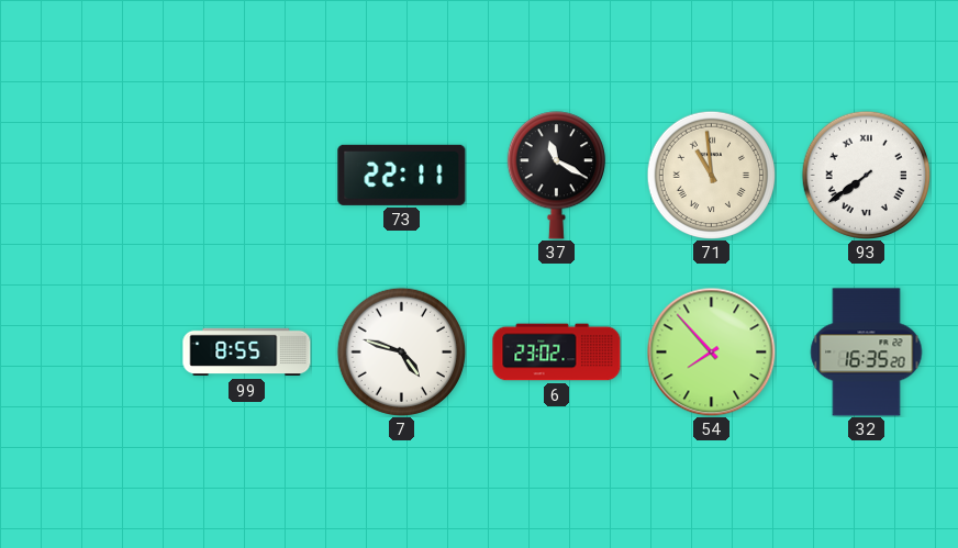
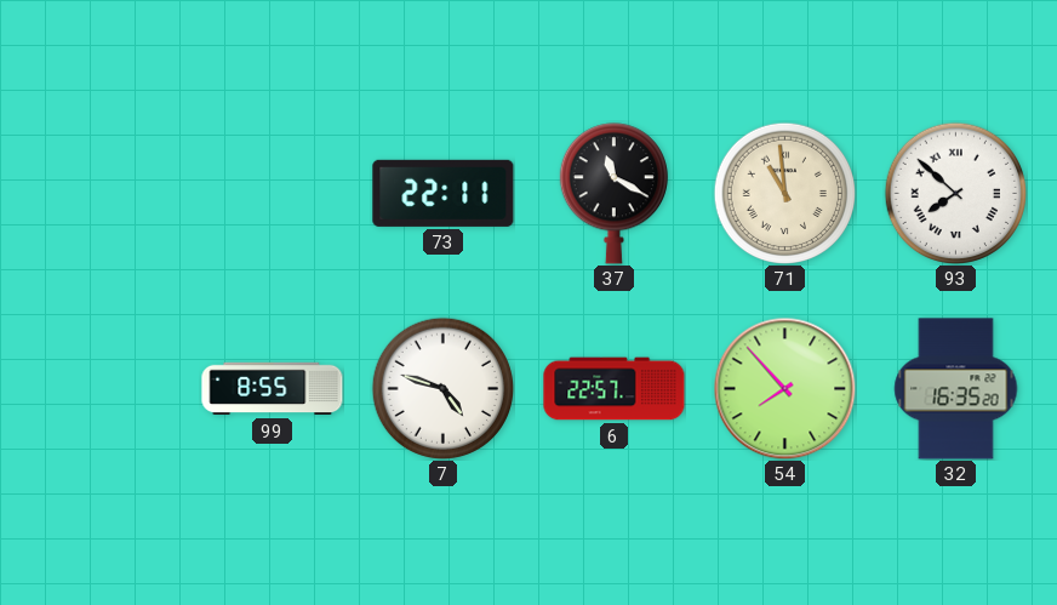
93: 7:39 -> 7:52
6: 23:02 -> 22:57
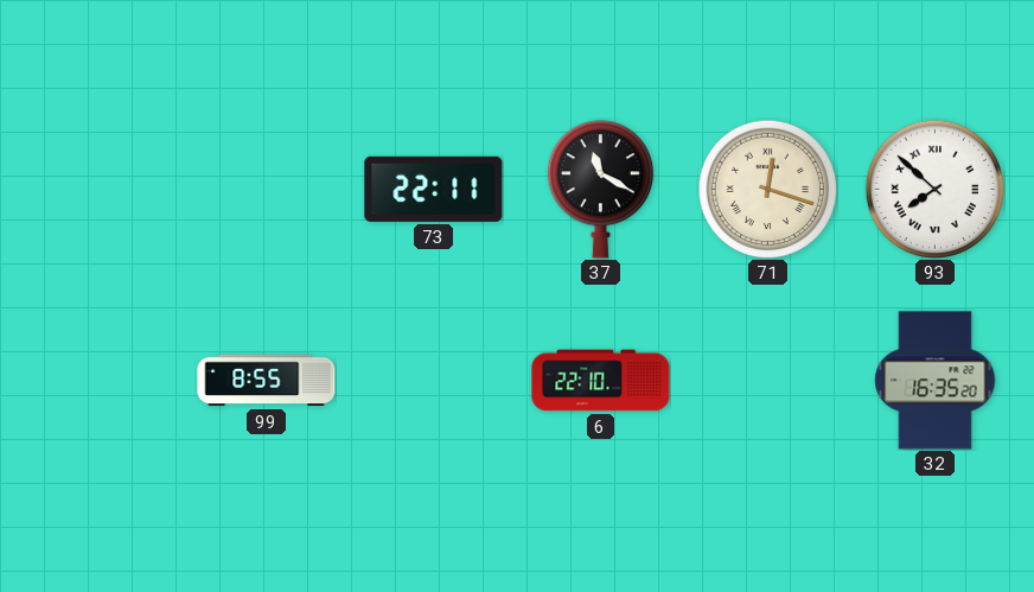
71: 10:59 -> 12:18
7: 4:48 -> none
6: 22:57 -> 22:10
54: 7:53 -> none
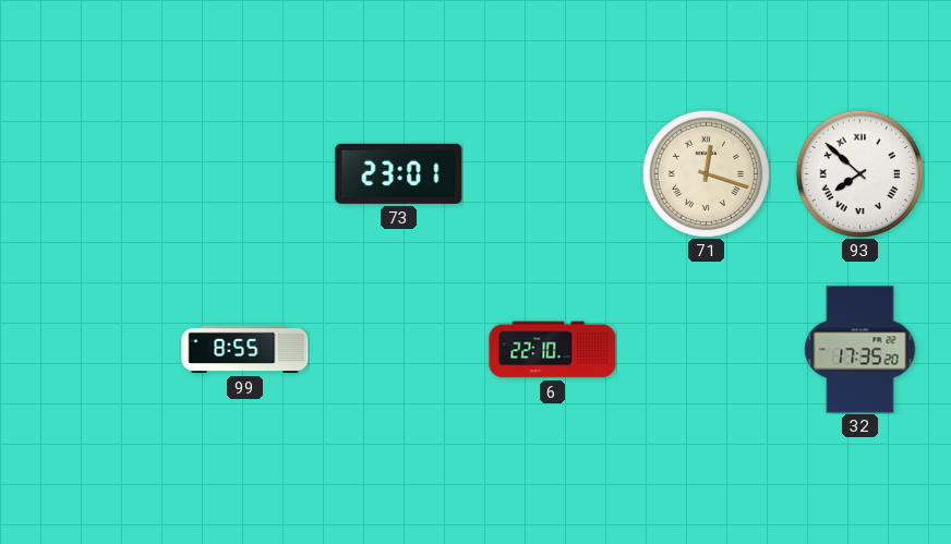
73: 22:11 -> 23:01
37: 11:20 -> none
32: 16:35 -> 17:35
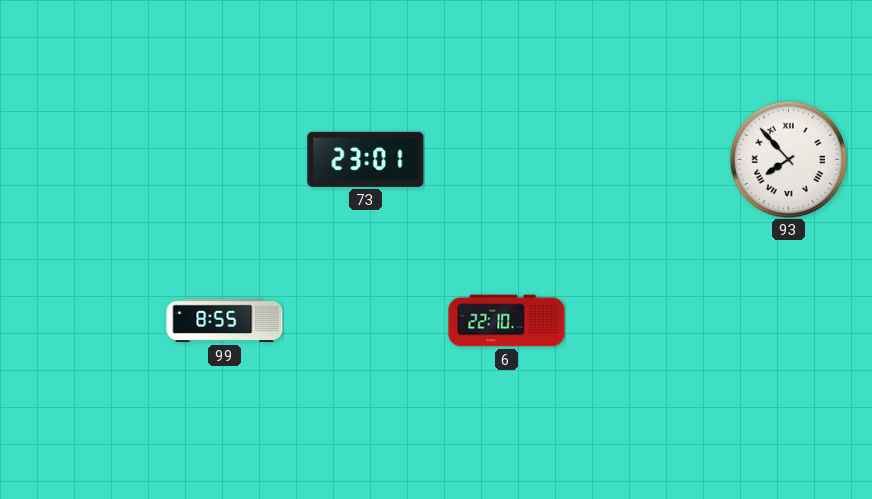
71: 12:18 -> none
93: 7:52 -> 7:53
32: 17:35 -> none
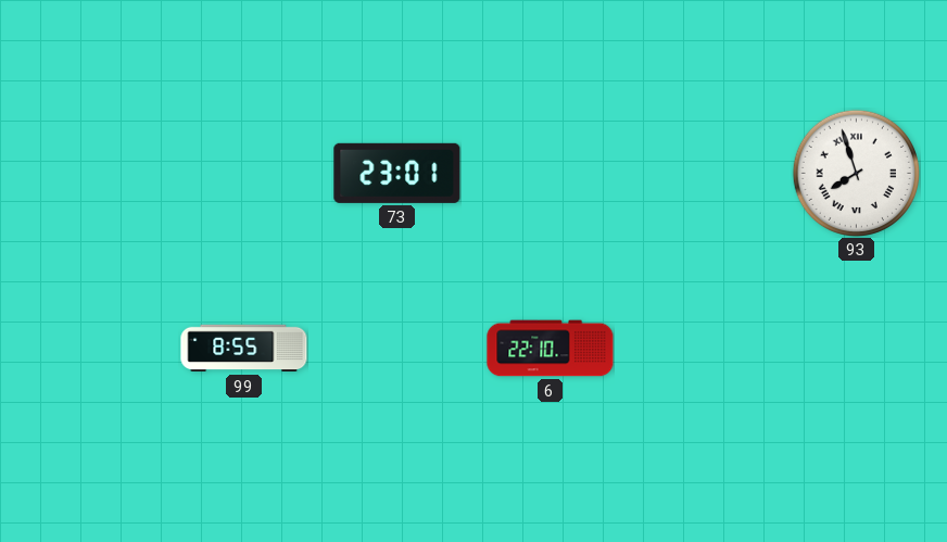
93: 7:53 -> 7:57
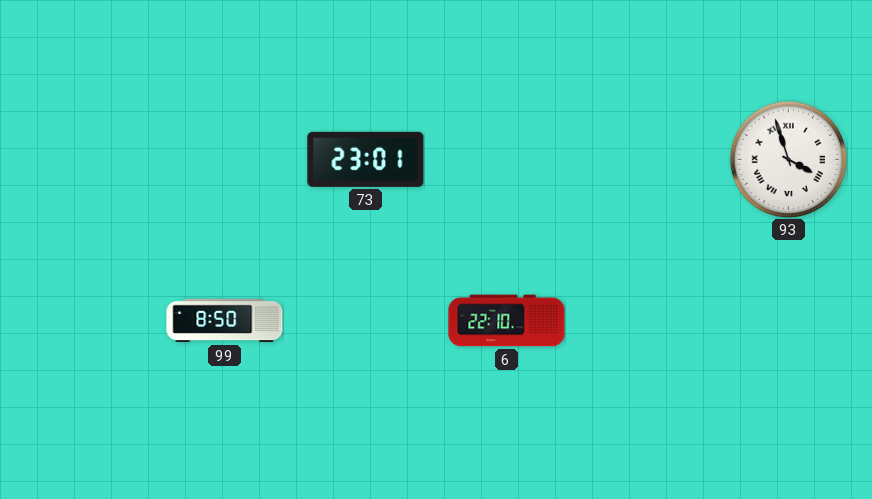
93: 7:57 -> 3:57
99: 8:55 -> 8:50
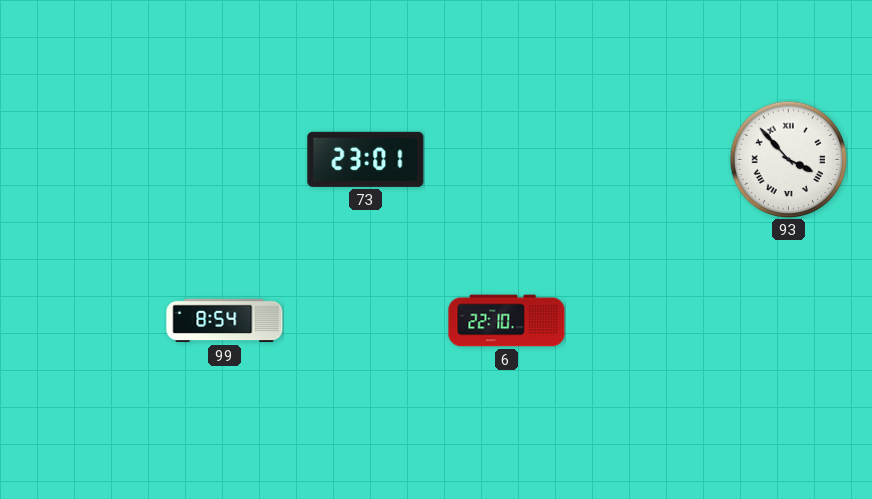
93: 3:57 -> 3:53
99: 8:50 -> 8:54
